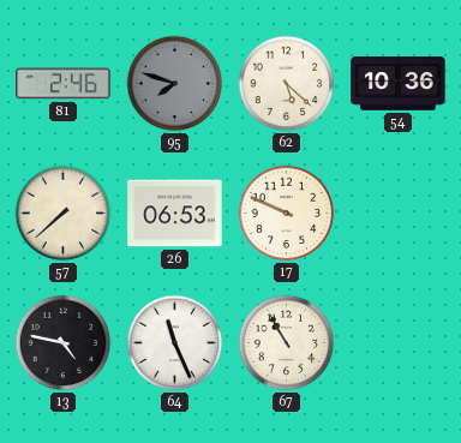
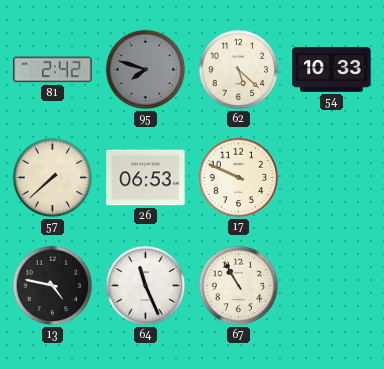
81: 2:46 -> 2:42
54: 10:36 -> 10:33
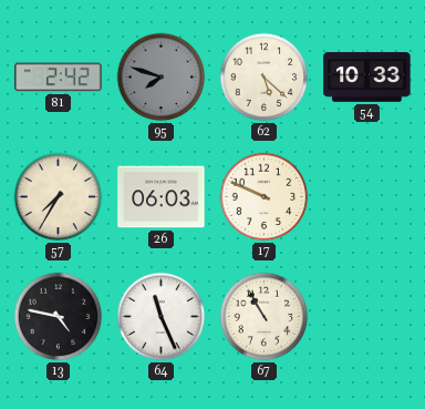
57: 7:38 -> 7:35
26: 06:53 -> 06:03
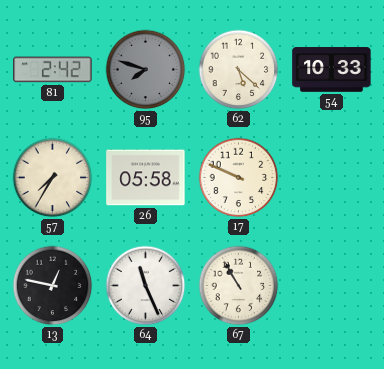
26: 06:03 -> 05:58
13: 4:47 -> 12:47
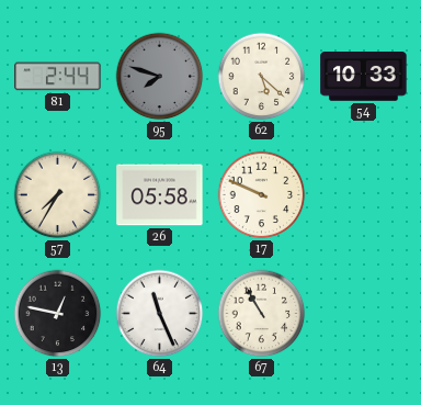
81: 2:42 -> 2:44
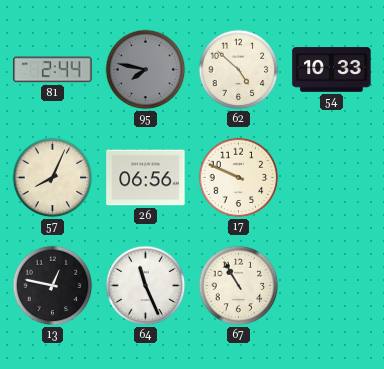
95: 7:48 -> 7:47
62: 5:22 -> 4:52
57: 7:35 -> 8:04
26: 05:58 -> 06:56
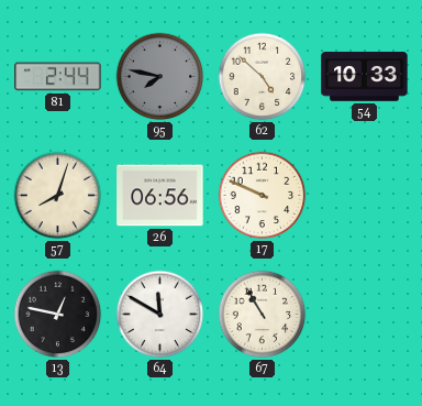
57: 8:04 -> 8:03
64: 11:26 -> 11:50
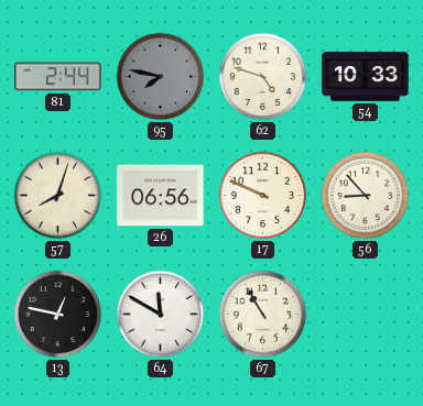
62: 4:52 -> 4:48
56: none -> 8:53
